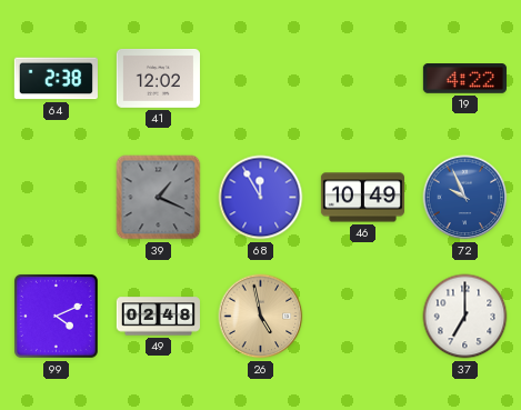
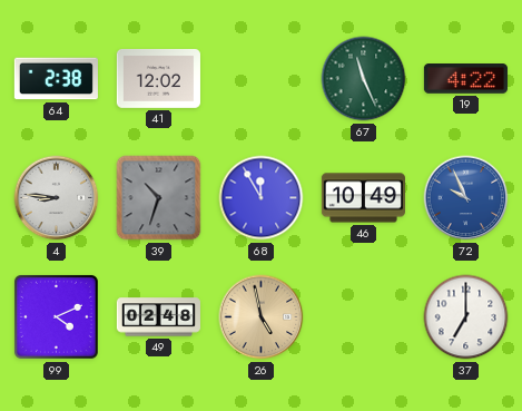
67: none -> 11:26
4: none -> 8:46
39: 1:19 -> 10:33
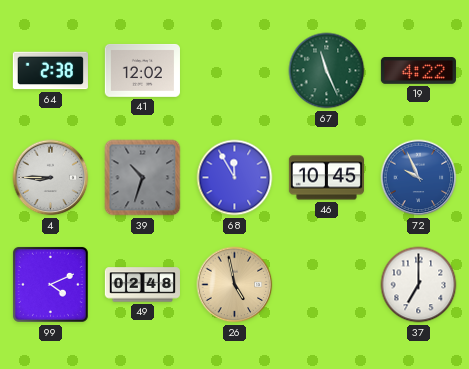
4: 8:46 -> 8:45
46: 10:49 -> 10:45
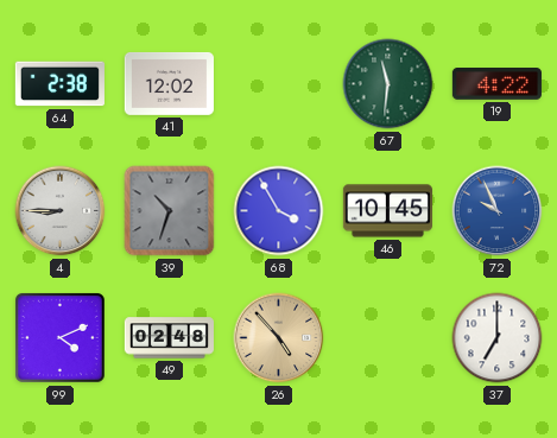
67: 11:26 -> 11:31
68: 11:55 -> 3:55
26: 4:58 -> 4:53
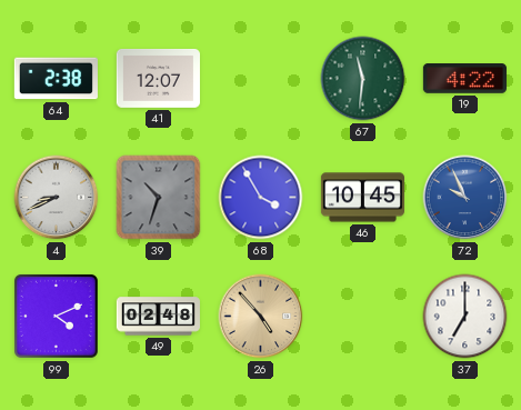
41: 12:02 -> 12:07
4: 8:45 -> 8:41
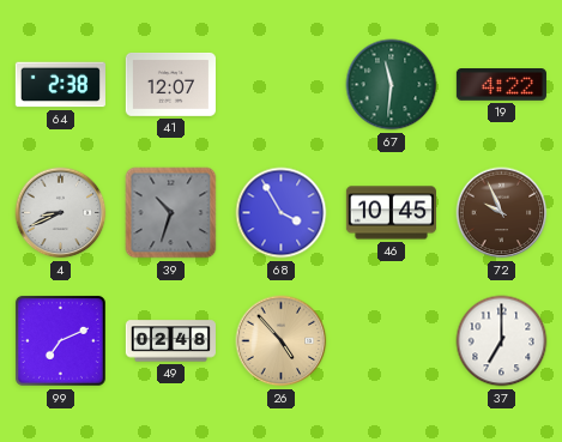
72 dial: blue -> brown
99: 4:11 -> 7:11
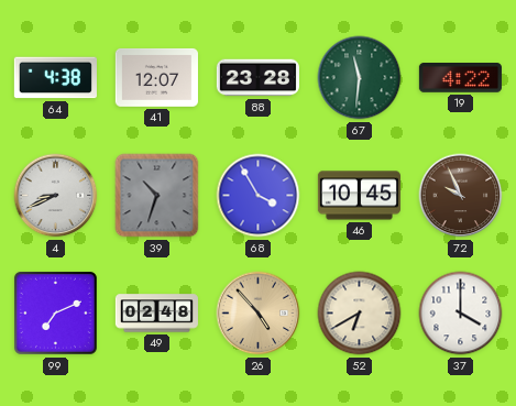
64: 2:38 -> 4:38
88: none -> 23:28
52: none -> 6:40
37: 7:00 -> 4:00
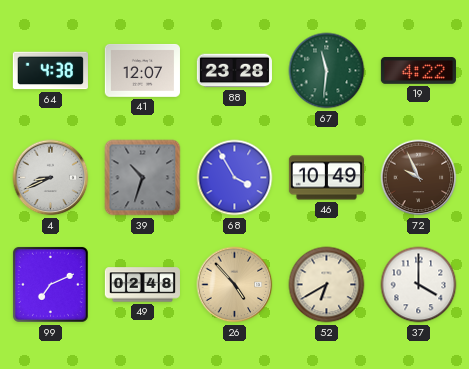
46: 10:45 -> 10:49
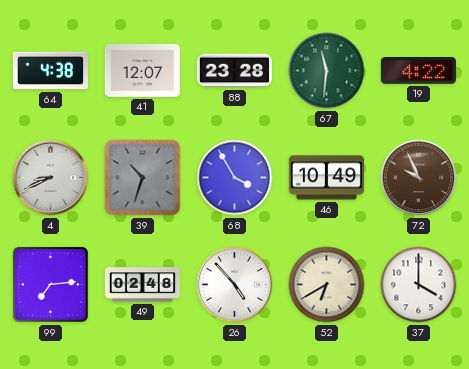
99: 7:11 -> 7:14
26 dial: champagne -> white
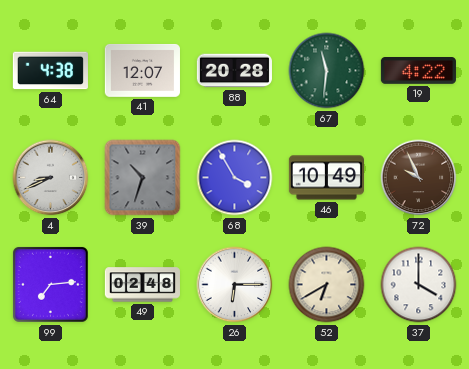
88: 23:28 -> 20:28
26: 4:53 -> 6:15
